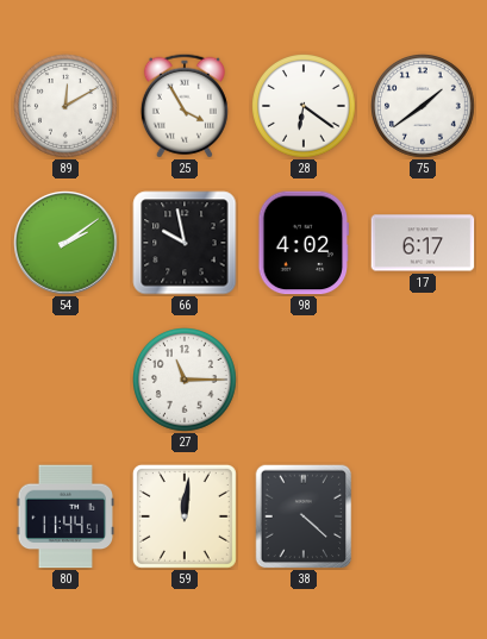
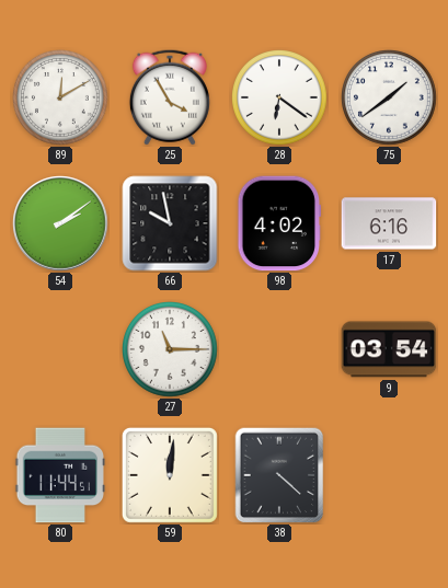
17: 6:17 -> 6:16
9: none -> 03:54
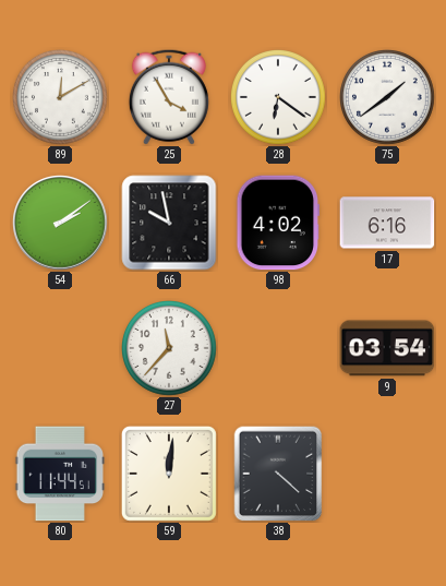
27: 11:15 -> 11:37
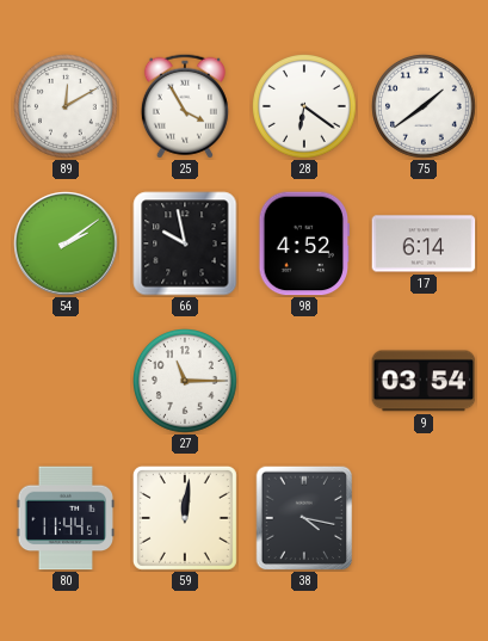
98: 4:02 -> 4:52
17: 6:16 -> 6:14
27: 11:37 -> 11:15
38: 4:22 -> 4:17
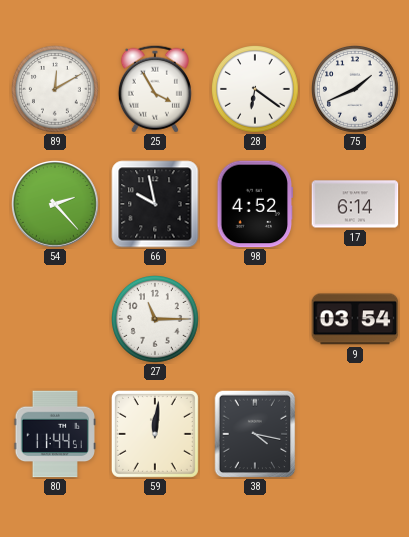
75: 1:39 -> 1:41
54: 2:09 -> 2:23
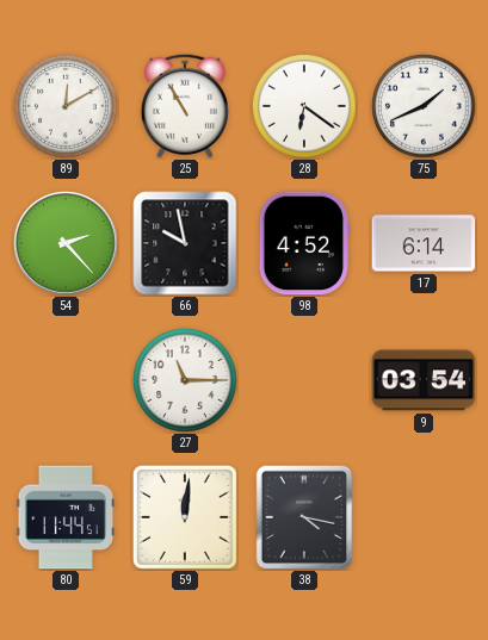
25: 3:55 -> 10:55
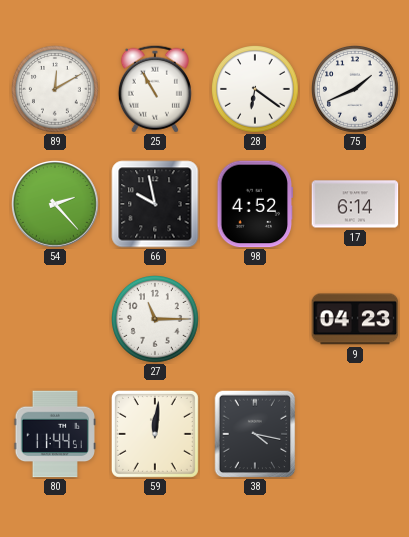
9: 03:54 -> 04:23
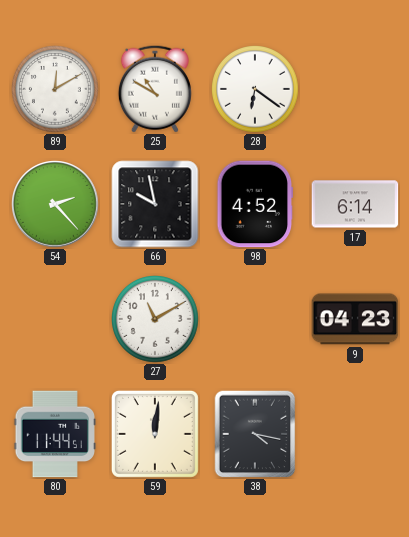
25: 10:55 -> 10:50
75: 1:41 -> none
27: 11:15 -> 11:10
